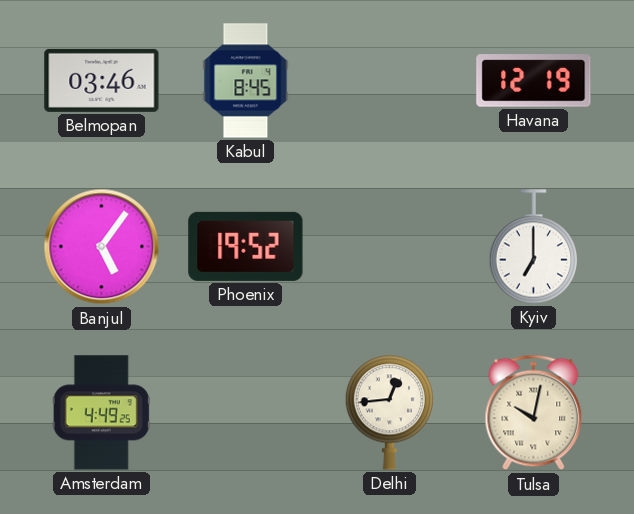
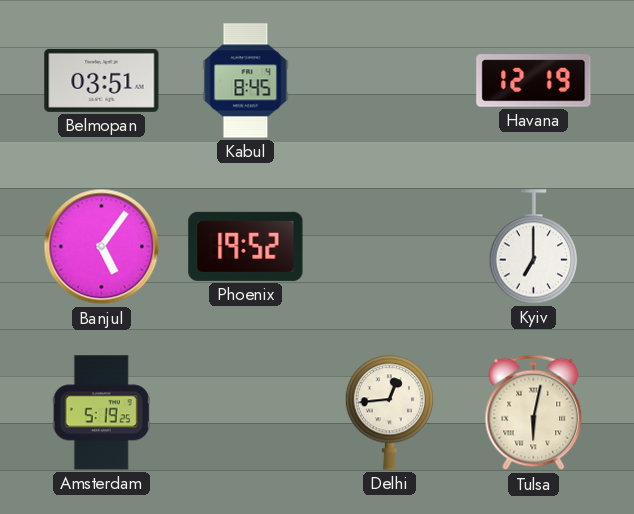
Belmopan: 03:46 -> 03:51
Amsterdam: 4:49 -> 5:19
Tulsa: 10:02 -> 6:02
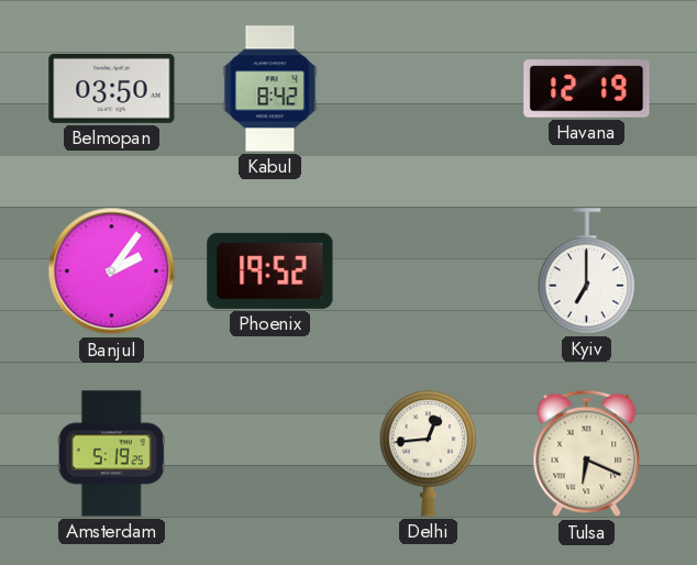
Belmopan: 03:51 -> 03:50
Kabul: 8:45 -> 8:42
Banjul: 5:06 -> 2:06
Tulsa: 6:02 -> 6:19
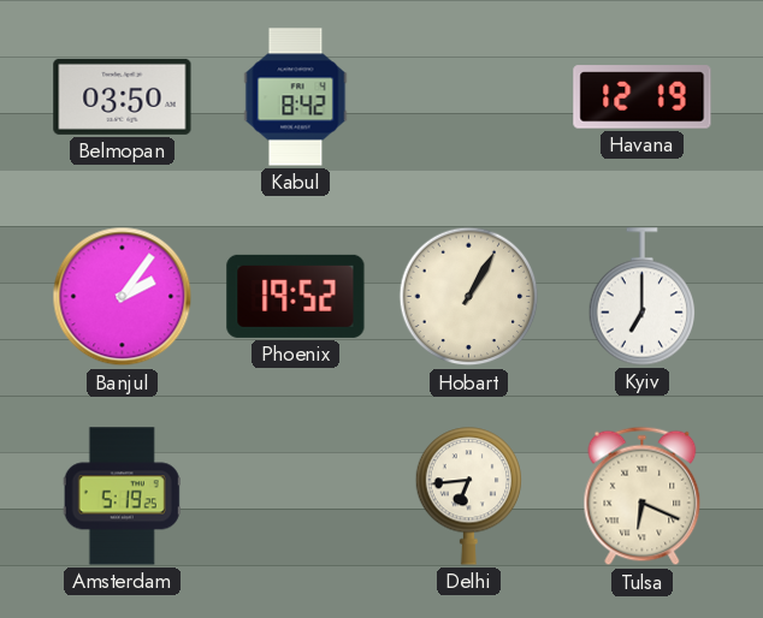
Hobart: none -> 1:05
Delhi: 12:44 -> 6:44
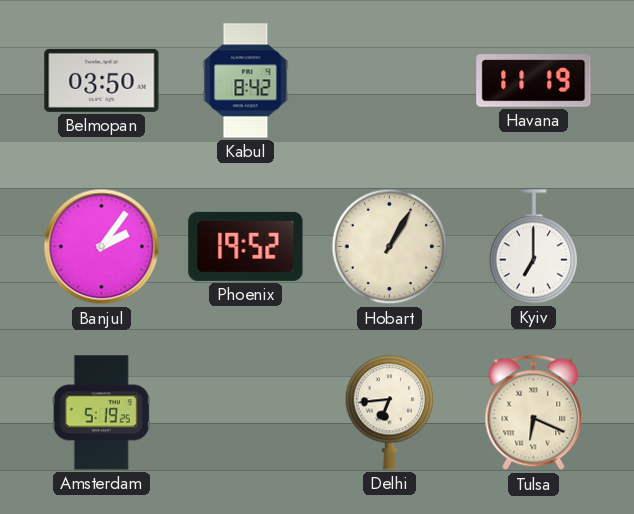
Havana: 12:19 -> 11:19
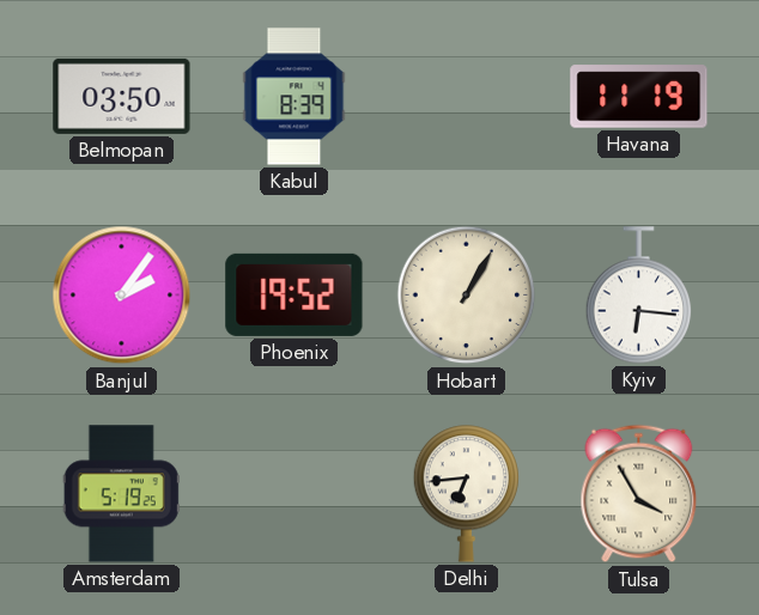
Kabul: 8:42 -> 8:39
Kyiv: 7:00 -> 6:16
Tulsa: 6:19 -> 3:55
